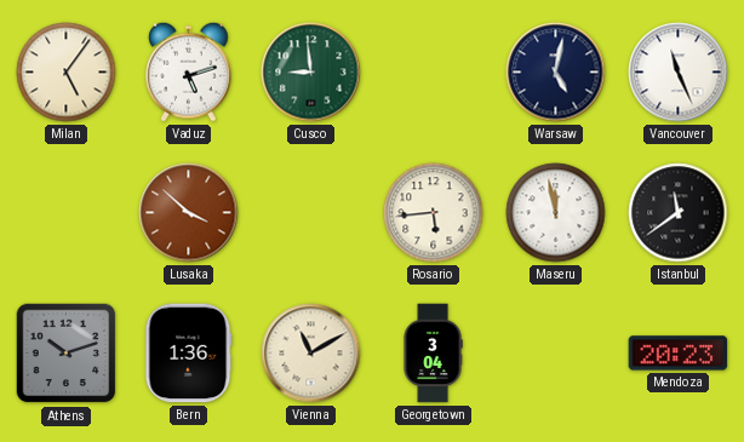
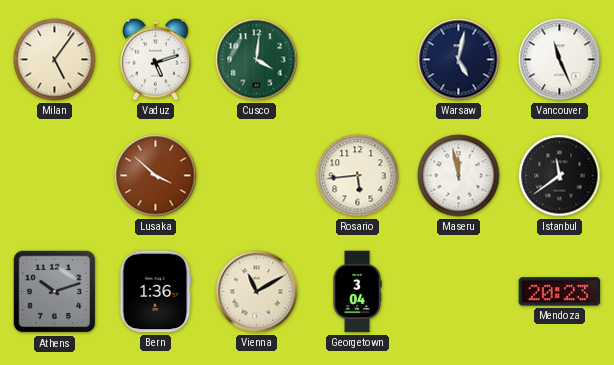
Cusco: 8:59 -> 4:01
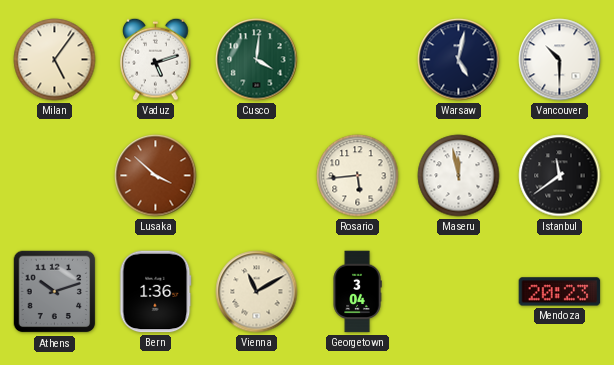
Vancouver: 11:26 -> 10:30
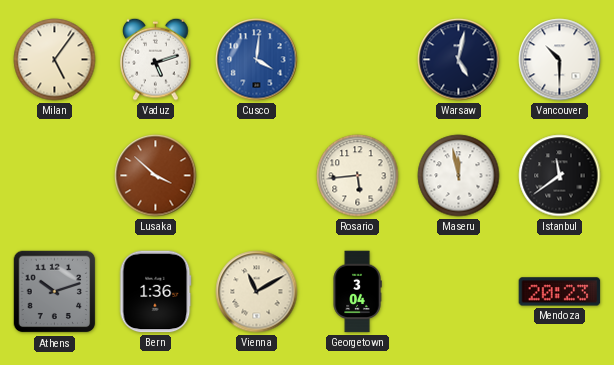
Cusco dial: green -> blue
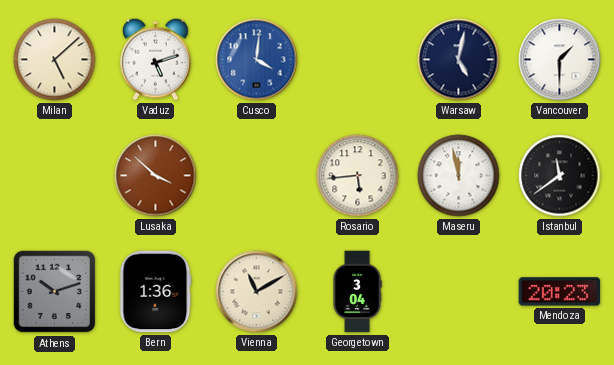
Milan: 5:06 -> 5:08
Vancouver: 10:30 -> 1:30
